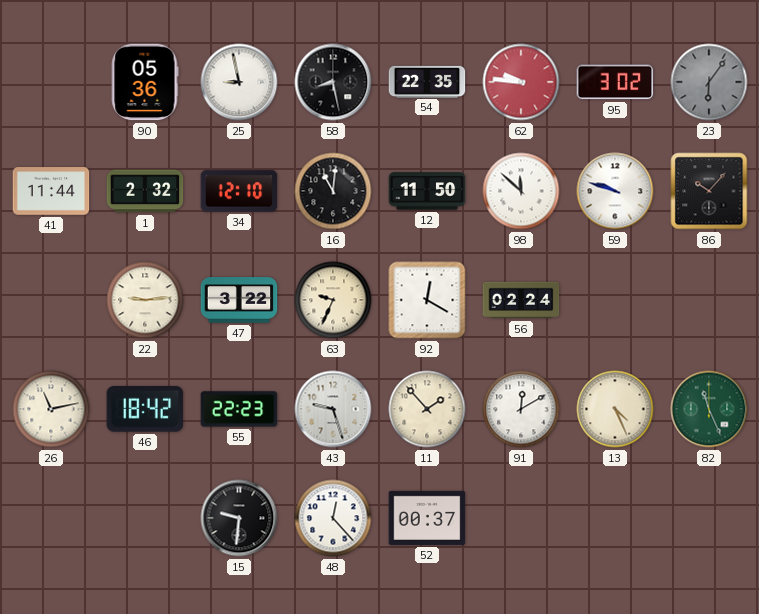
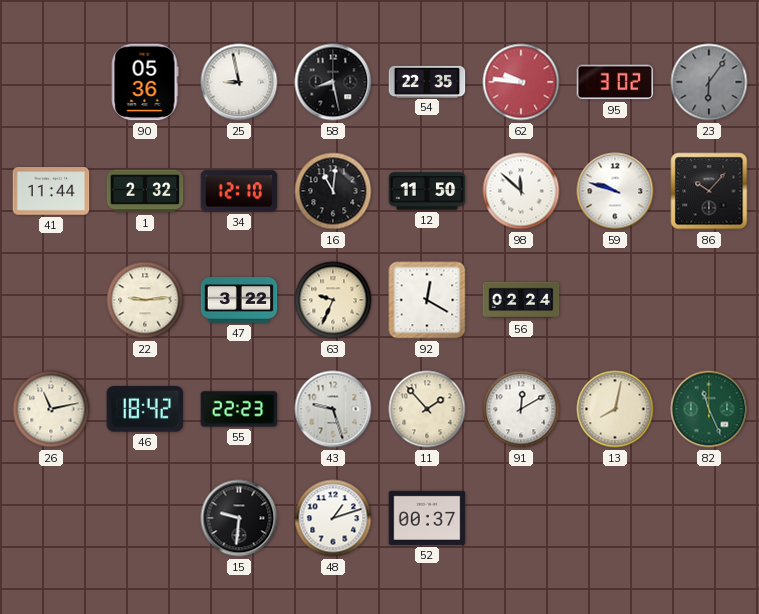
13: 4:26 -> 8:02
48: 12:23 -> 1:12
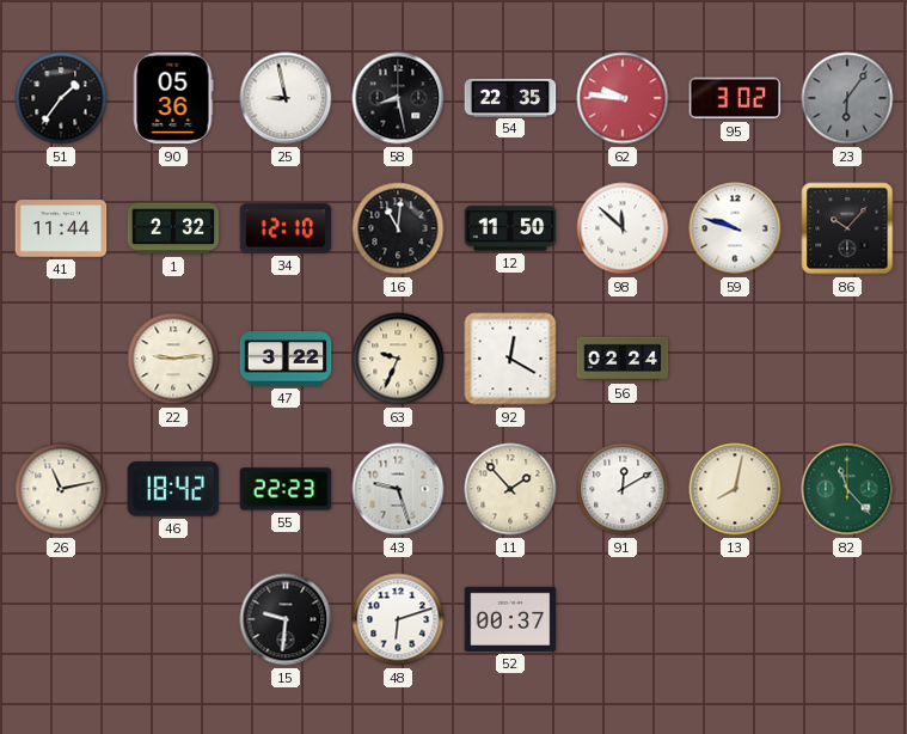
51: none -> 1:36
82: 11:26 -> 11:23
48: 1:12 -> 6:12
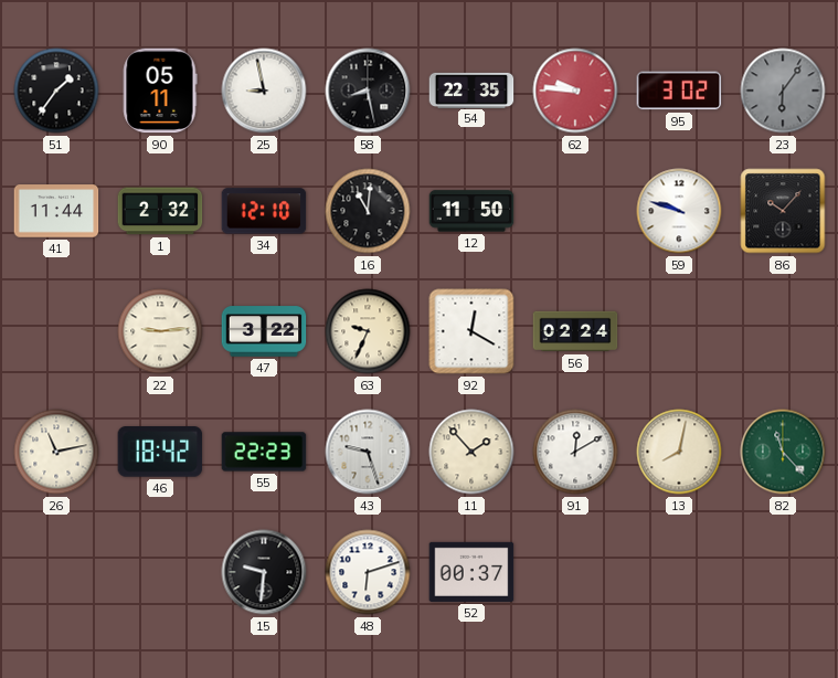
90: 05:36 -> 05:11
98: 11:52 -> none
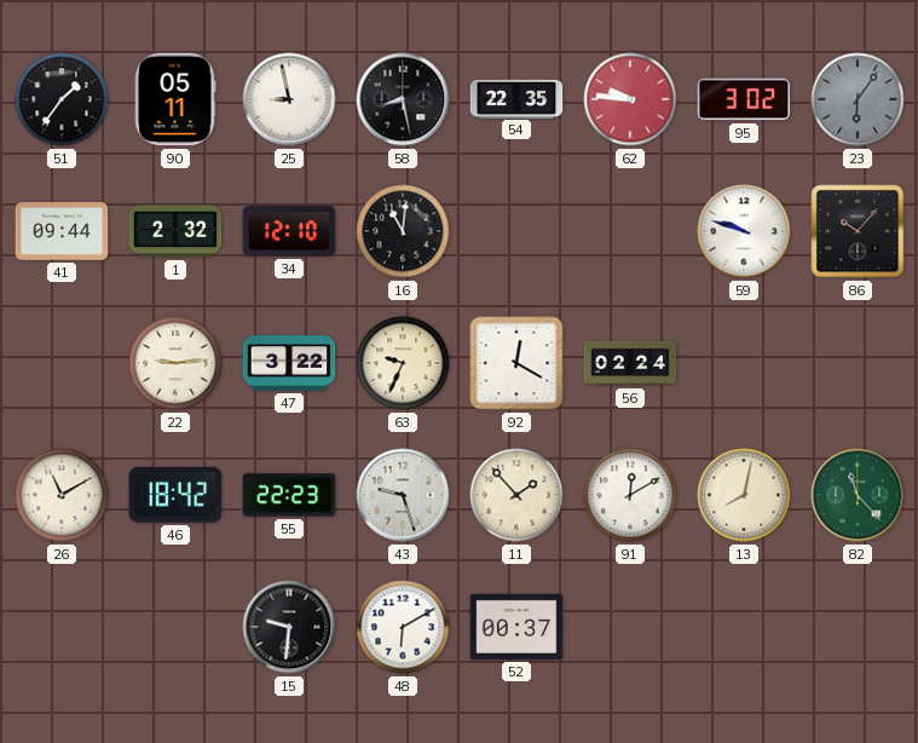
41: 11:44 -> 09:44
12: 11:50 -> none
26: 11:13 -> 11:10
48: 6:12 -> 6:10
